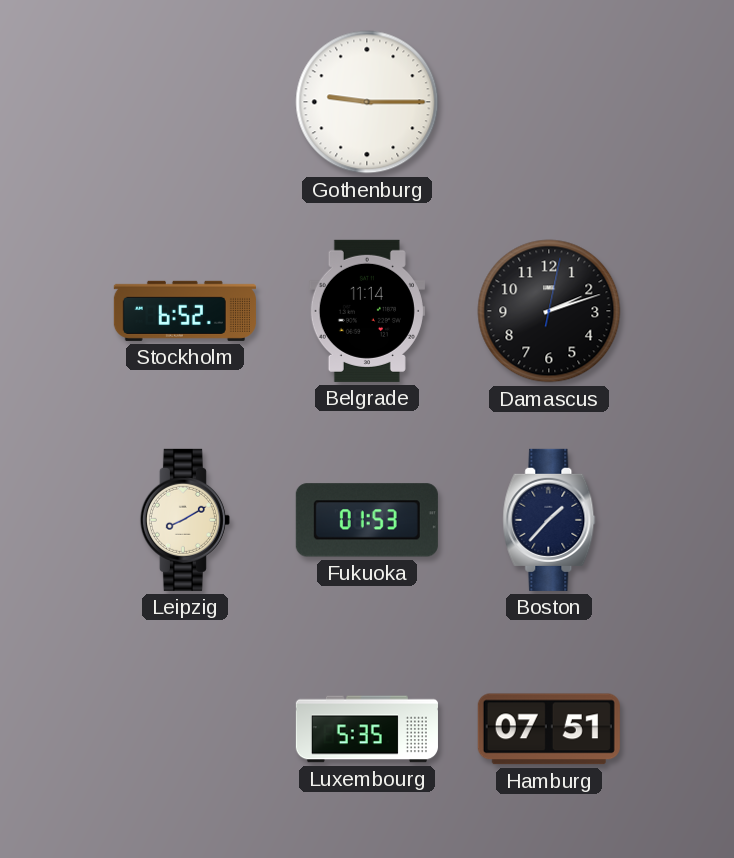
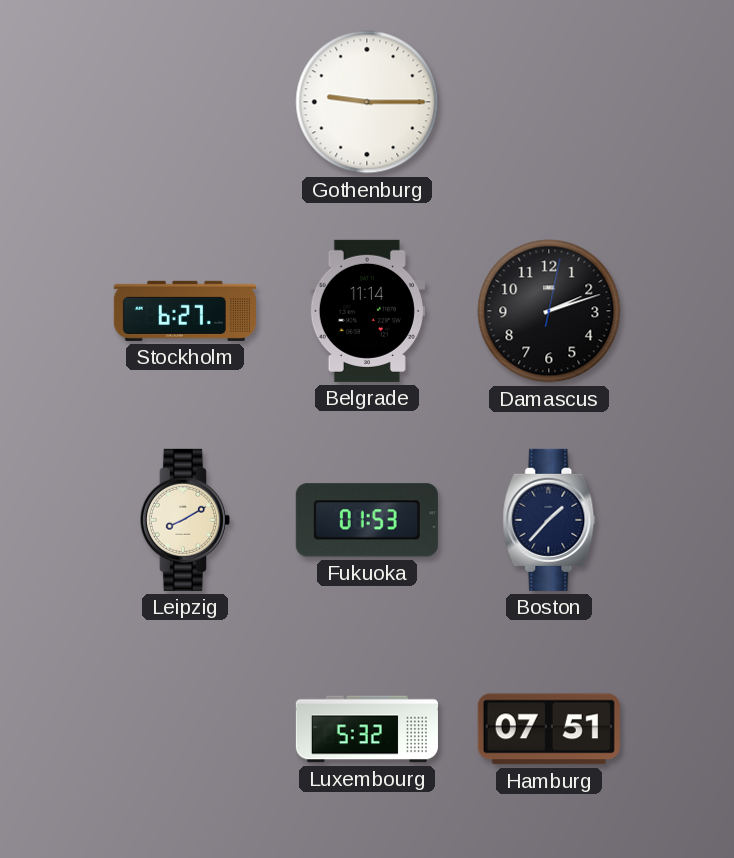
Stockholm: 6:52 -> 6:27
Luxembourg: 5:35 -> 5:32
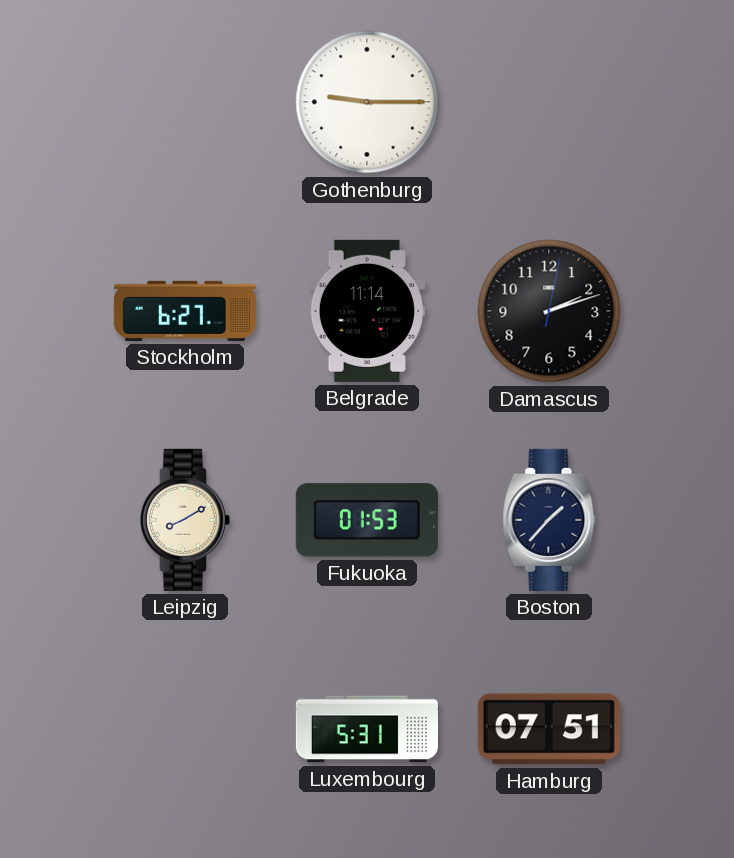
Luxembourg: 5:32 -> 5:31
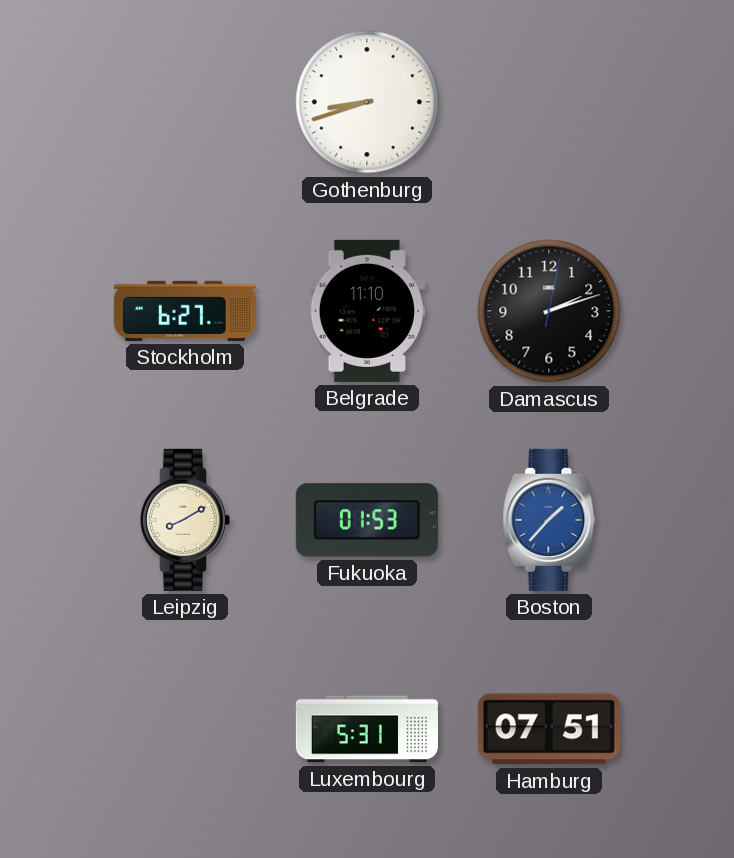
Gothenburg: 9:15 -> 8:42
Belgrade: 11:14 -> 11:10
Boston dial: navy -> blue
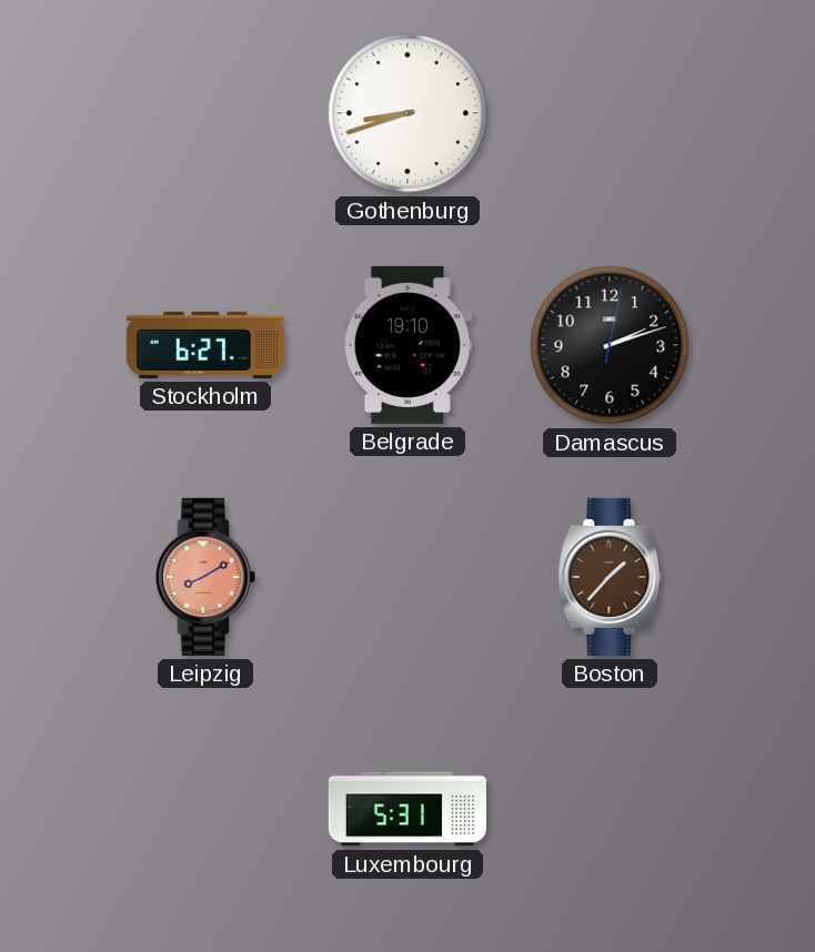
Belgrade: 11:10 -> 19:10
Leipzig dial: cream -> salmon
Fukuoka: 01:53 -> none
Boston dial: blue -> brown
Hamburg: 07:51 -> none
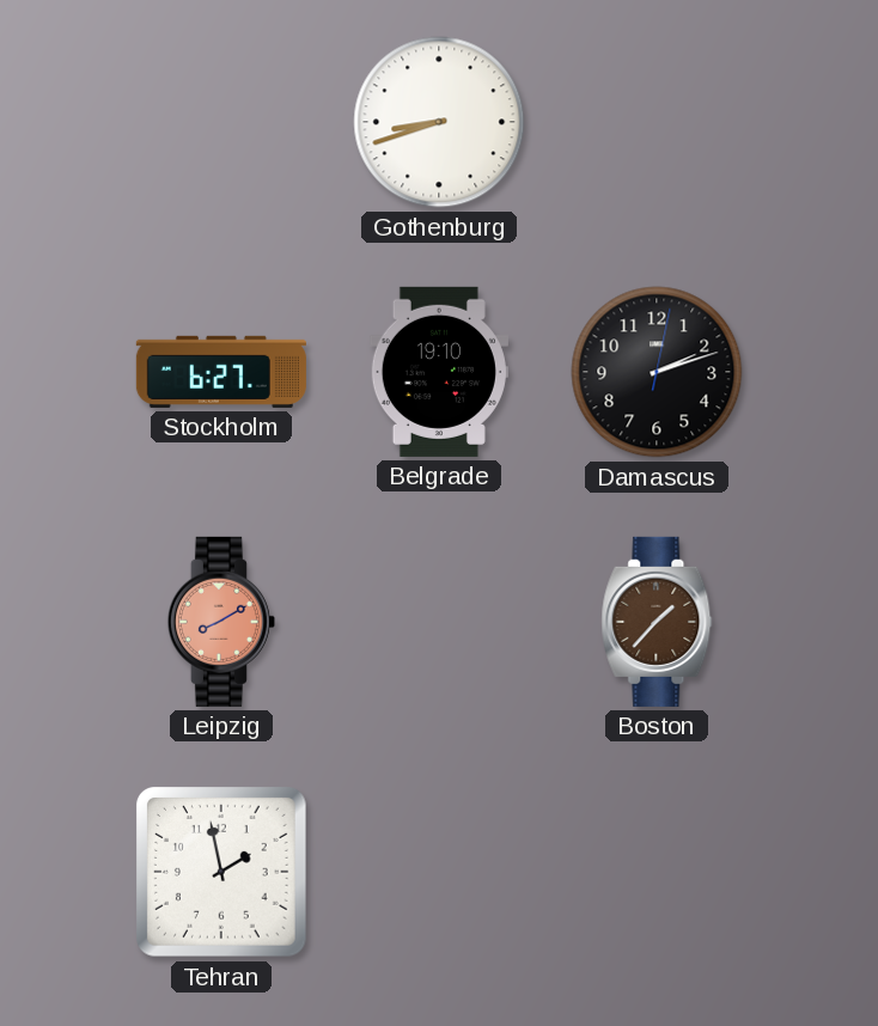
Tehran: none -> 1:58
Luxembourg: 5:31 -> none
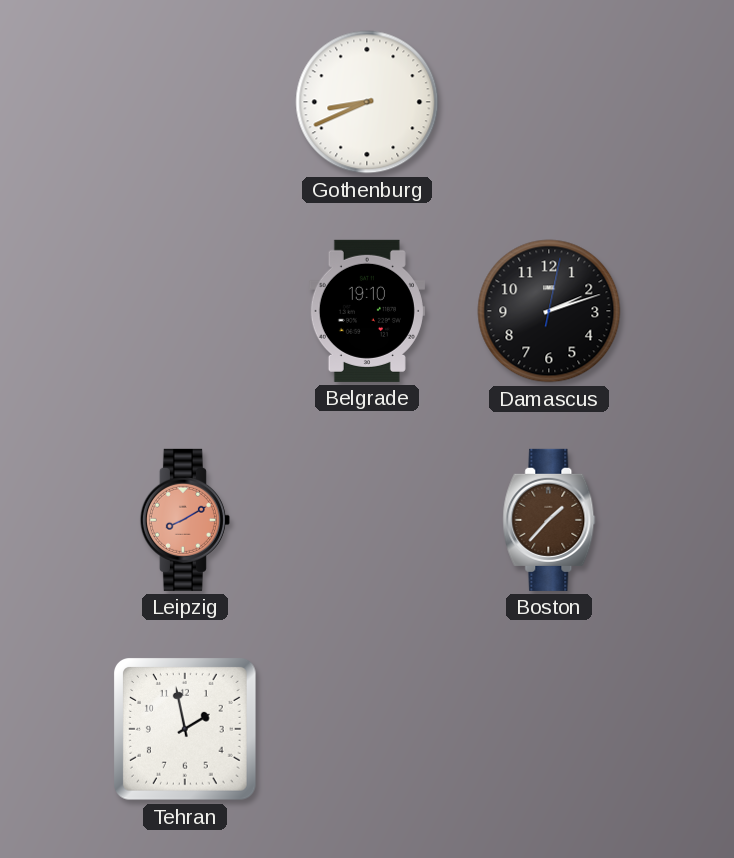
Gothenburg: 8:42 -> 8:41
Stockholm: 6:27 -> none
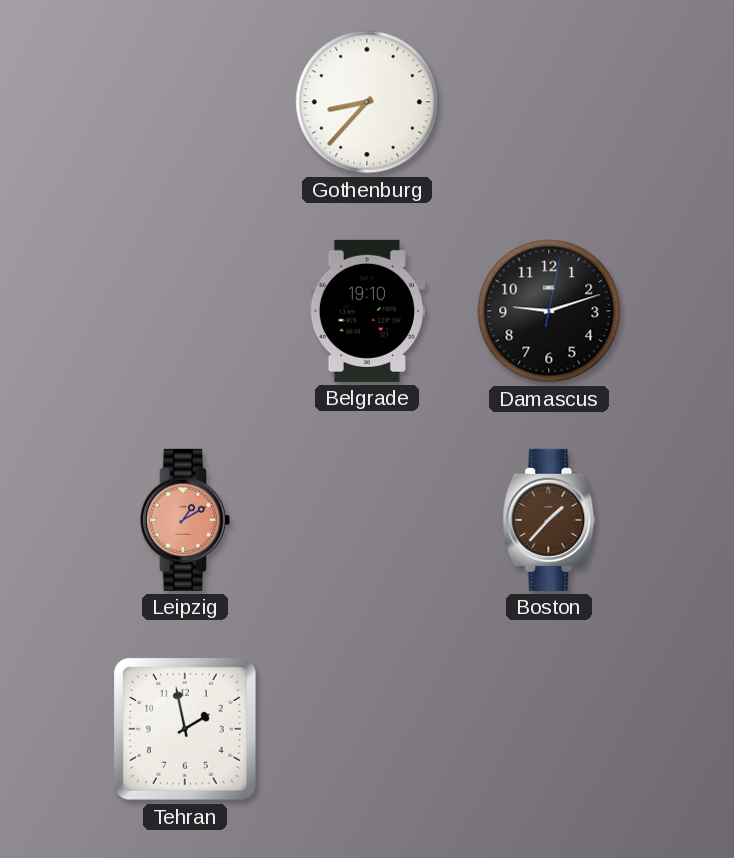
Gothenburg: 8:41 -> 8:37
Damascus: 2:12 -> 9:12
Leipzig: 8:10 -> 1:10
